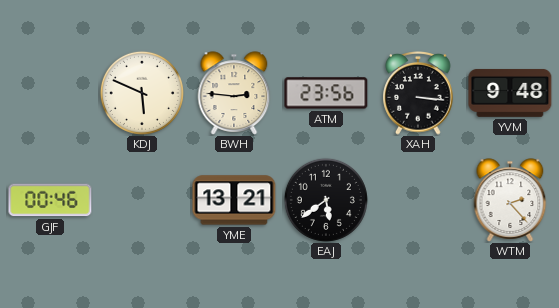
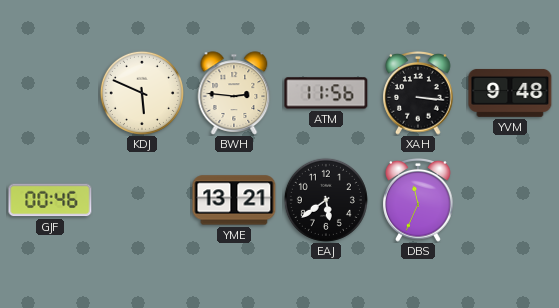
ATM: 23:56 -> 11:56
DBS: none -> 11:34
WTM: 2:23 -> none
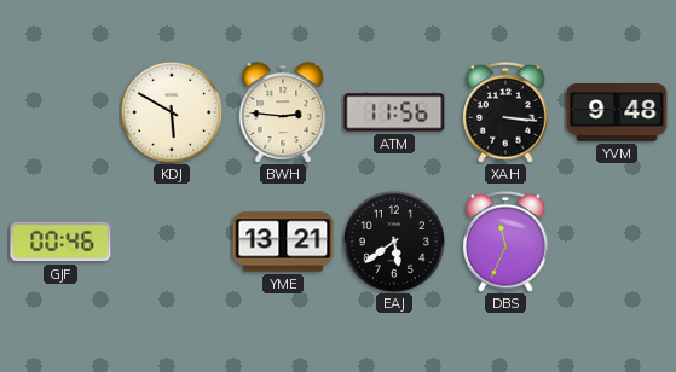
KDJ: 5:49 -> 5:50
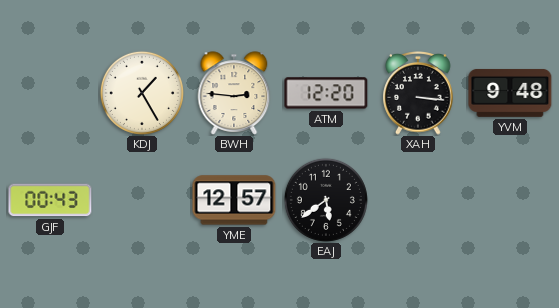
KDJ: 5:50 -> 1:25
ATM: 11:56 -> 12:20
GJF: 00:46 -> 00:43
YME: 13:21 -> 12:57
DBS: 11:34 -> none
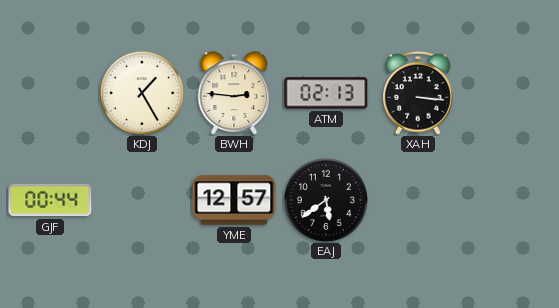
ATM: 12:20 -> 02:13
YVM: 9:48 -> none
GJF: 00:43 -> 00:44
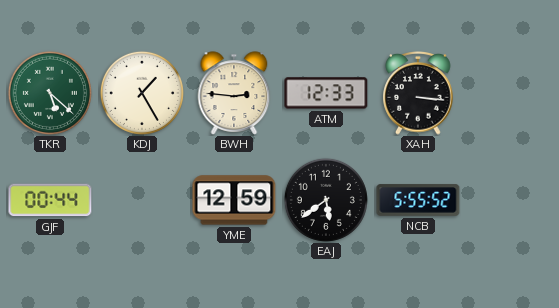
TKR: none -> 5:22
ATM: 02:13 -> 12:33
YME: 12:57 -> 12:59
NCB: none -> 5:55
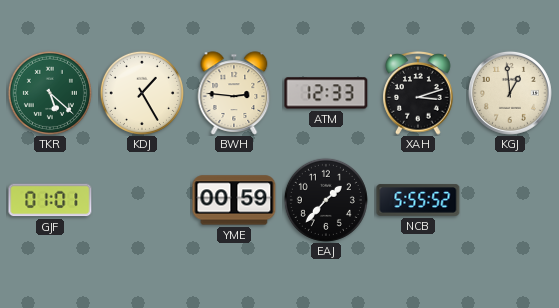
XAH: 3:16 -> 3:12
KGJ: none -> 12:59
GJF: 00:44 -> 01:01
YME: 12:59 -> 00:59
EAJ: 5:39 -> 1:37
